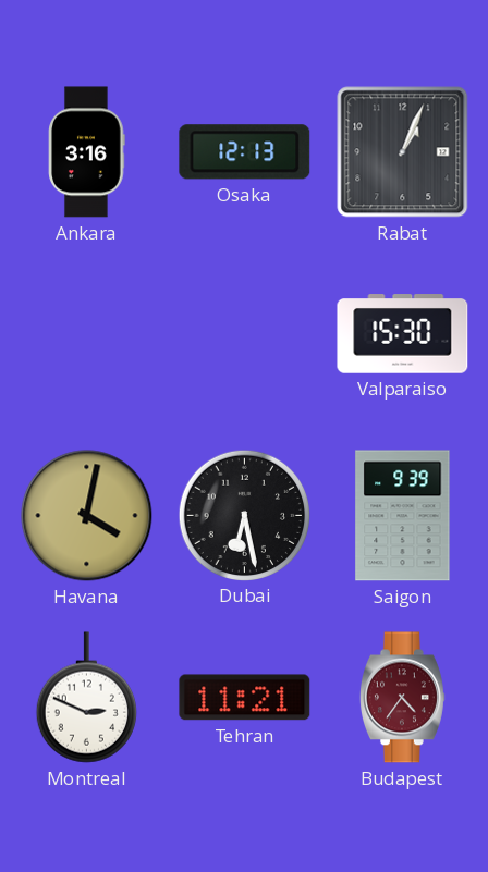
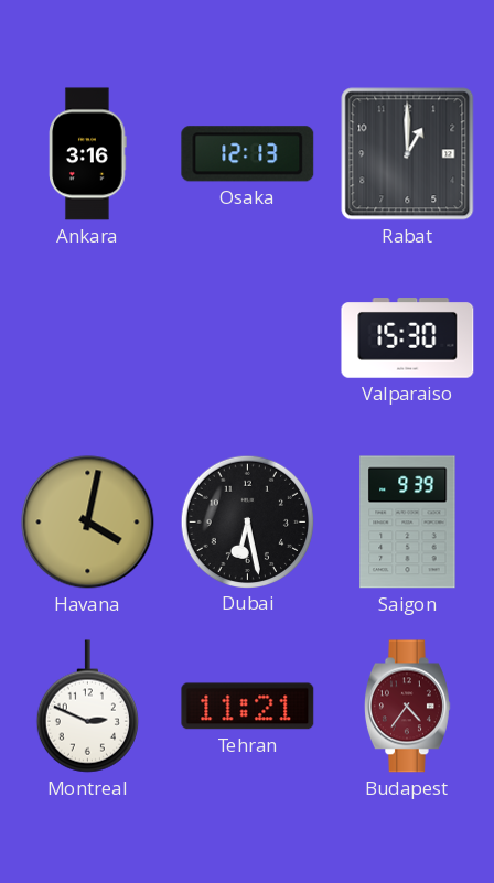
Rabat: 1:04 -> 1:00
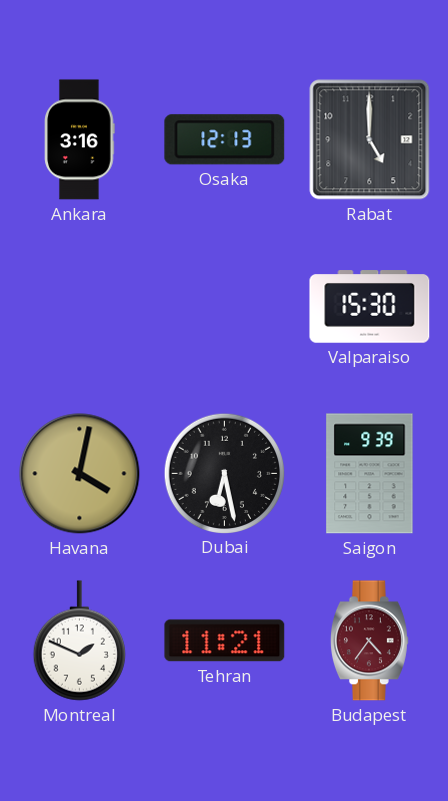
Rabat: 1:00 -> 5:00
Montreal: 2:49 -> 1:49
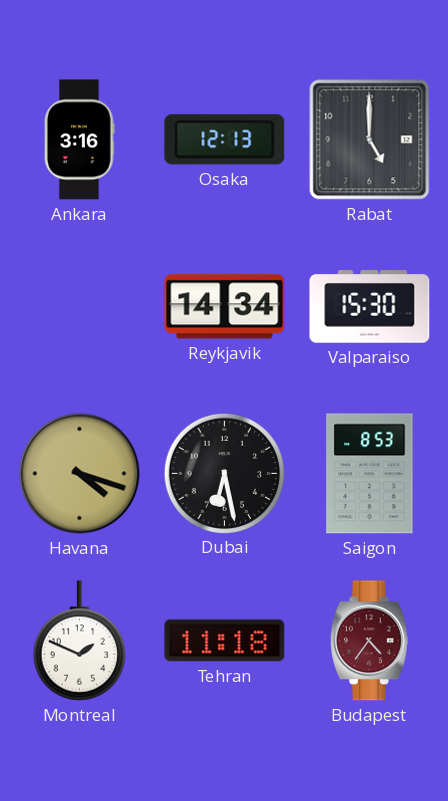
Reykjavik: none -> 14:34
Havana: 4:02 -> 4:18
Saigon: 9:39 -> 8:53
Tehran: 11:21 -> 11:18
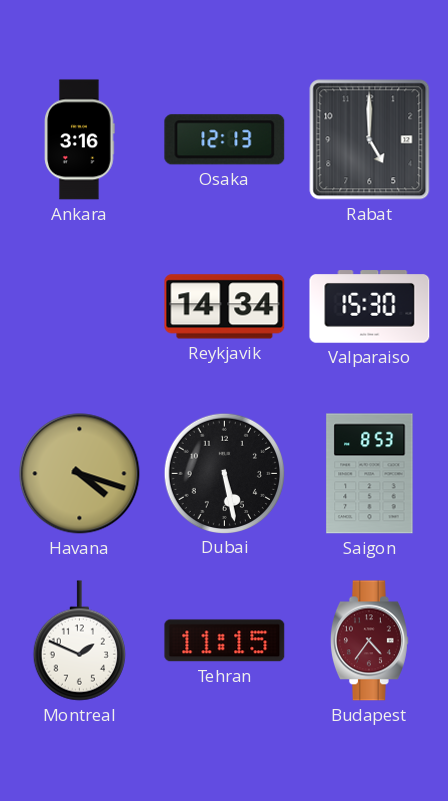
Dubai: 6:28 -> 5:28
Tehran: 11:18 -> 11:15
